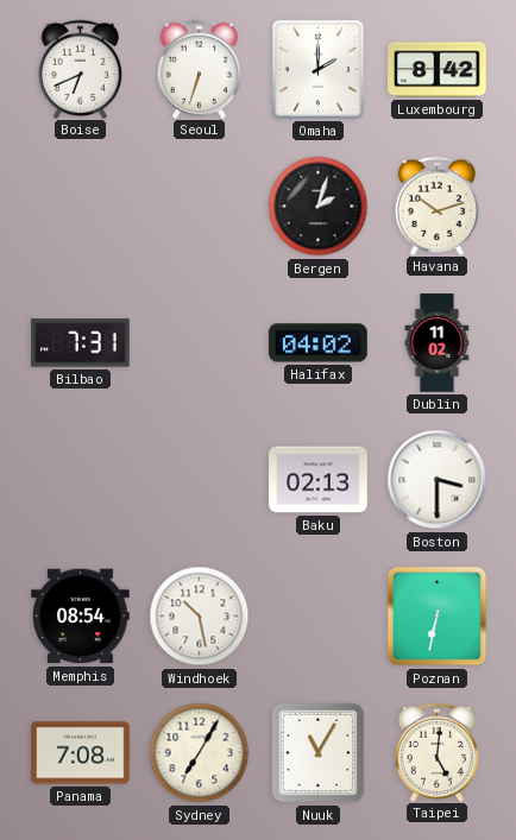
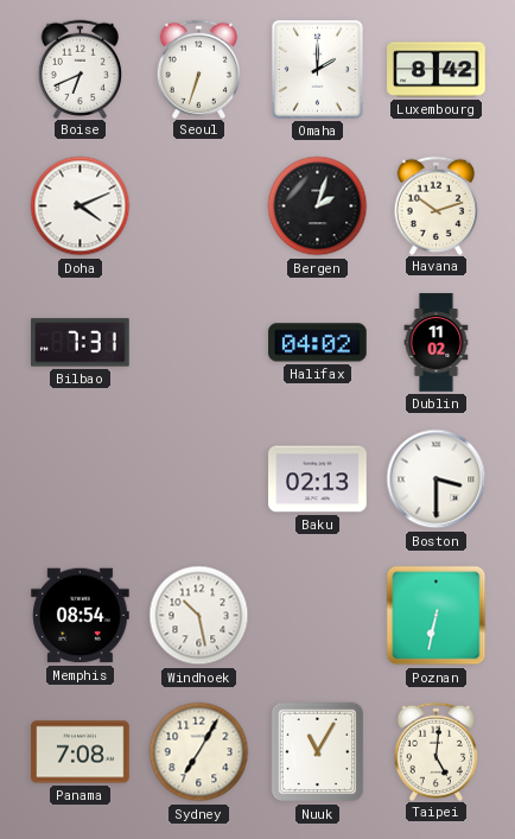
Doha: none -> 4:11
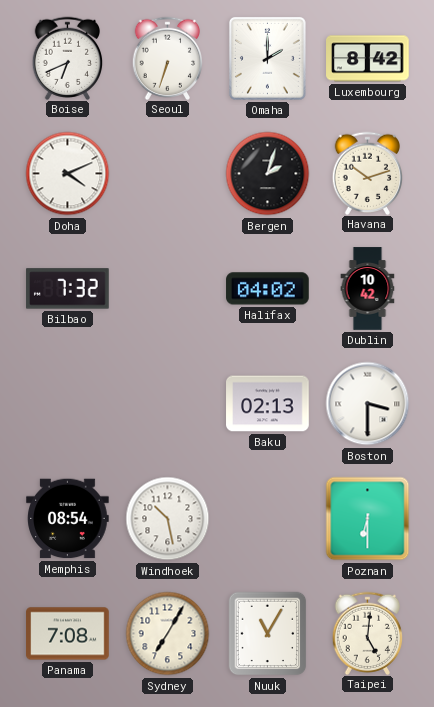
Bilbao: 7:31 -> 7:32
Dublin: 11:02 -> 10:42
Poznan: 6:32 -> 6:30
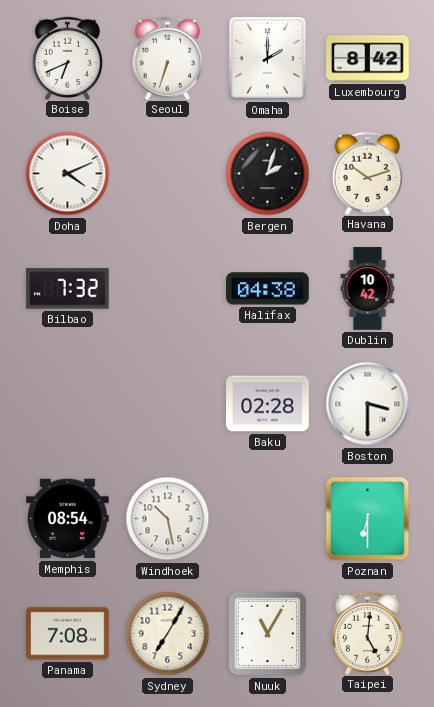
Halifax: 04:02 -> 04:38
Baku: 02:13 -> 02:28
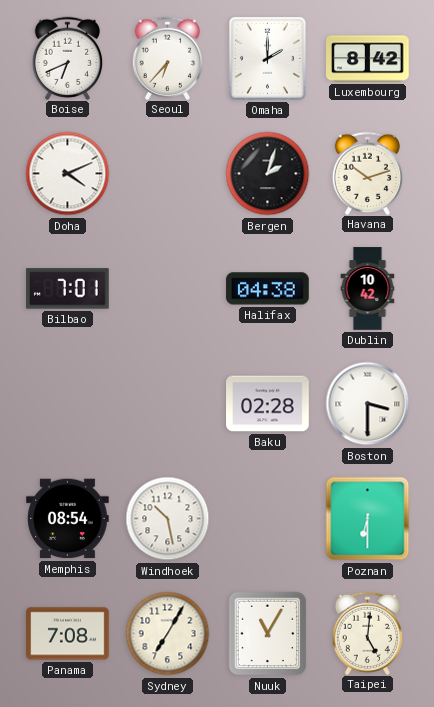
Seoul: 6:33 -> 6:37
Bilbao: 7:32 -> 7:01
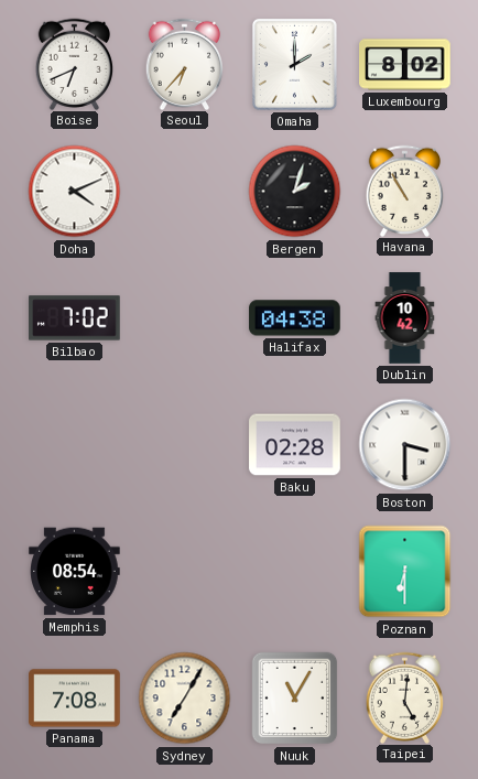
Luxembourg: 8:42 -> 8:02
Havana: 10:12 -> 10:55
Bilbao: 7:01 -> 7:02
Windhoek: 10:28 -> none
